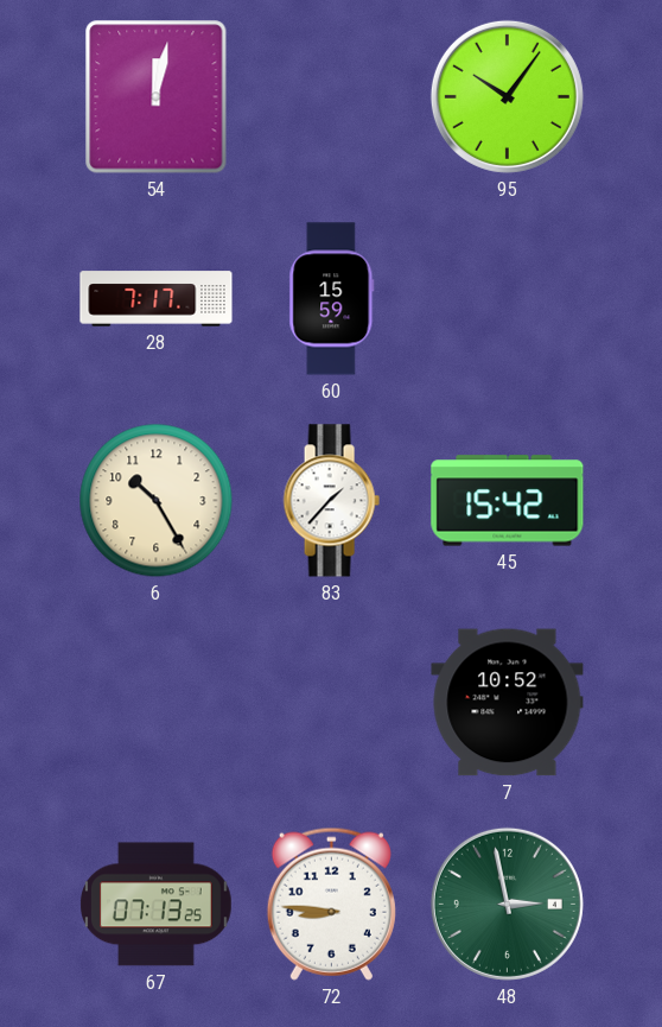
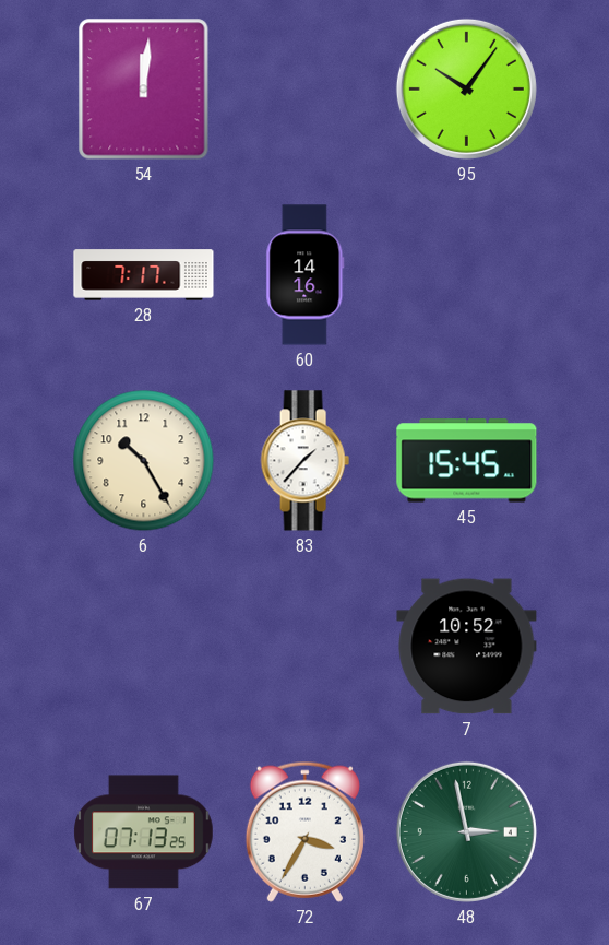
54: 12:02 -> 12:01
60: 15:59 -> 14:16
45: 15:42 -> 15:45
72: 8:46 -> 3:35
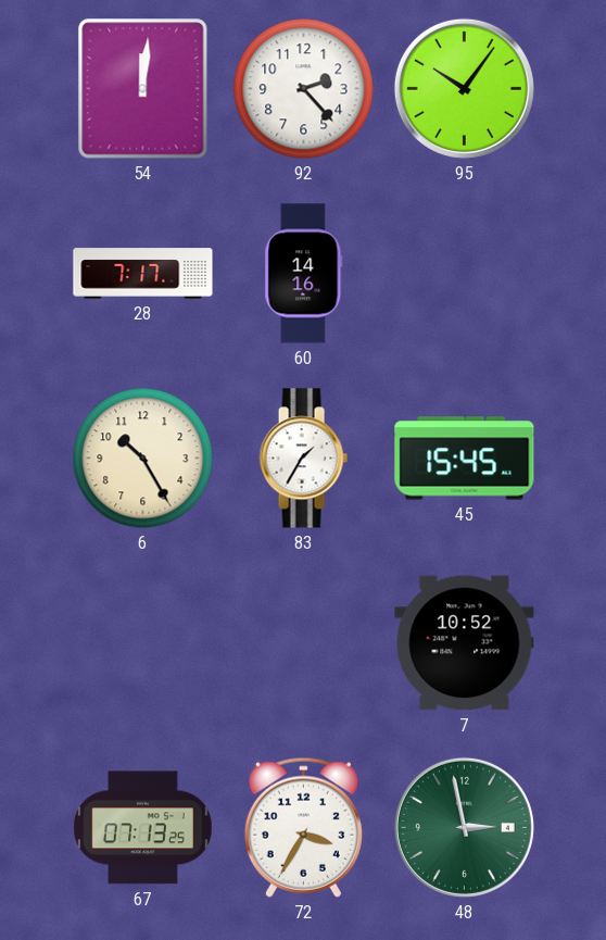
92: none -> 2:23
83: 1:37 -> 1:35
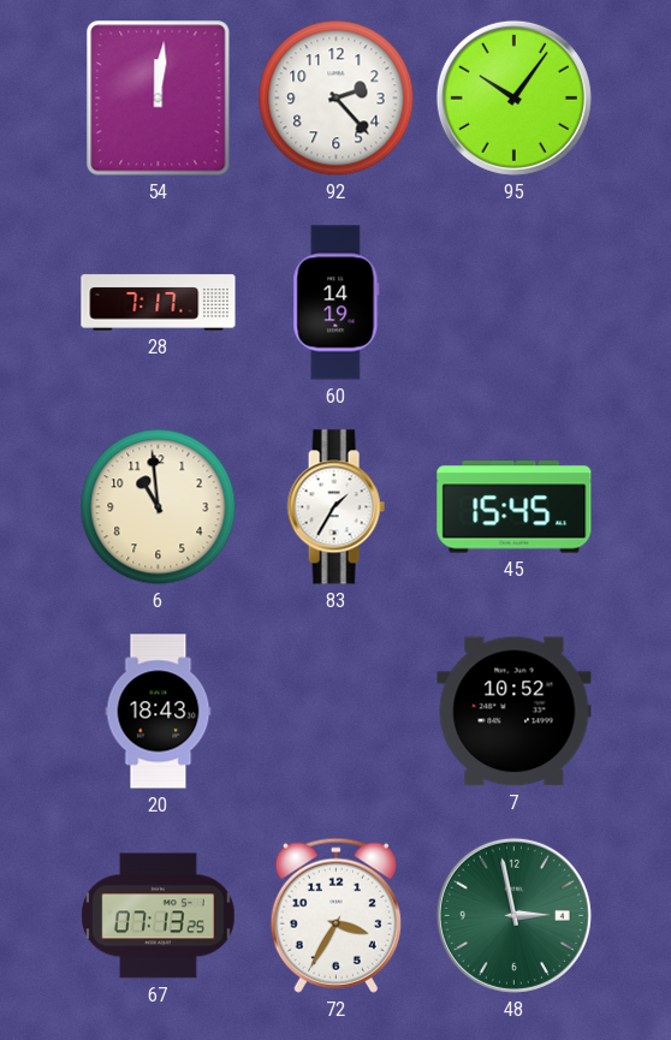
60: 14:16 -> 14:19
6: 10:25 -> 10:59
20: none -> 18:43
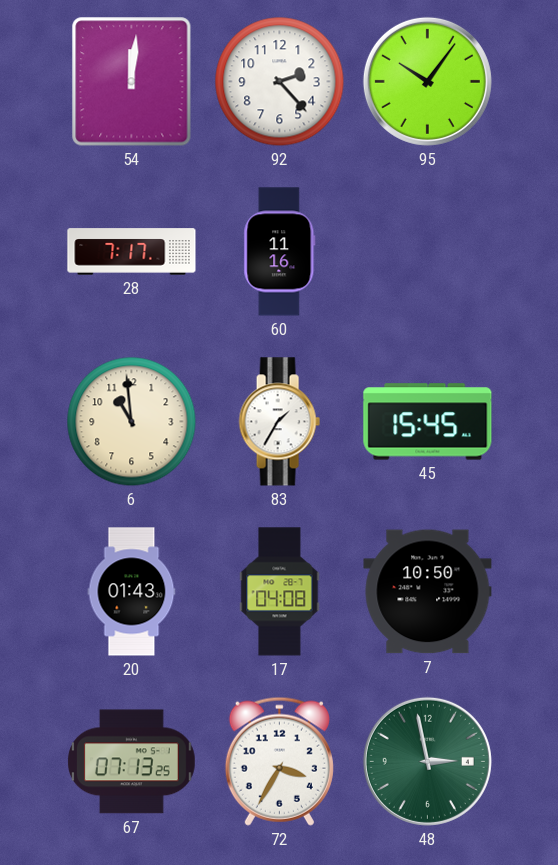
60: 14:19 -> 11:16
20: 18:43 -> 01:43
17: none -> 04:08
7: 10:52 -> 10:50
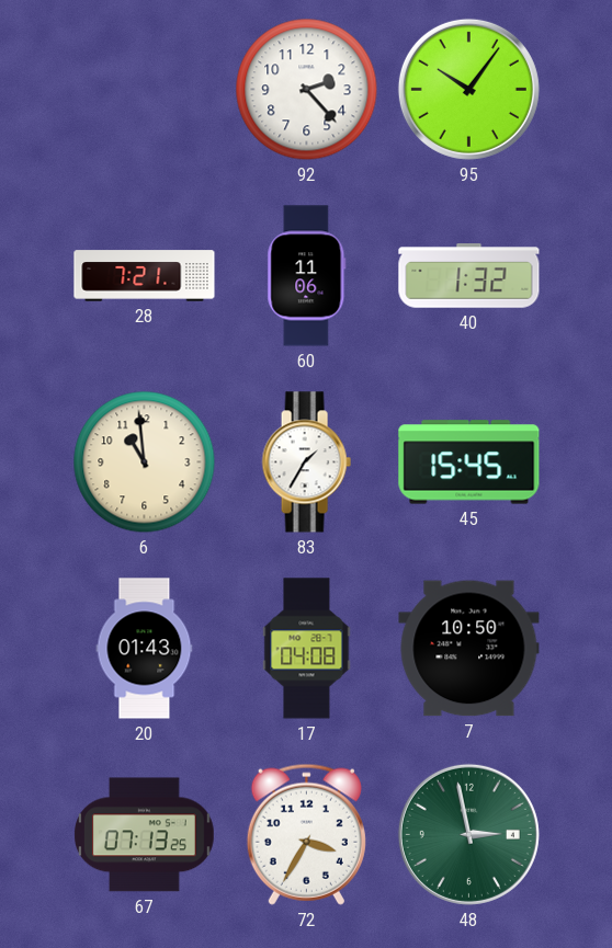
54: 12:01 -> none
28: 7:17 -> 7:21
60: 11:16 -> 11:06
40: none -> 1:32
